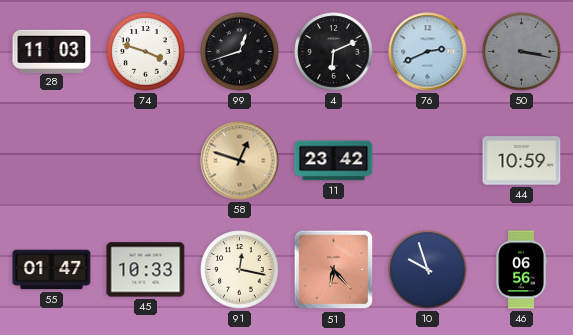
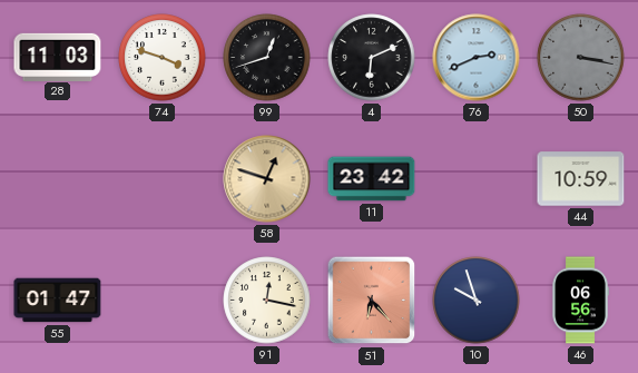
45: 10:33 -> none
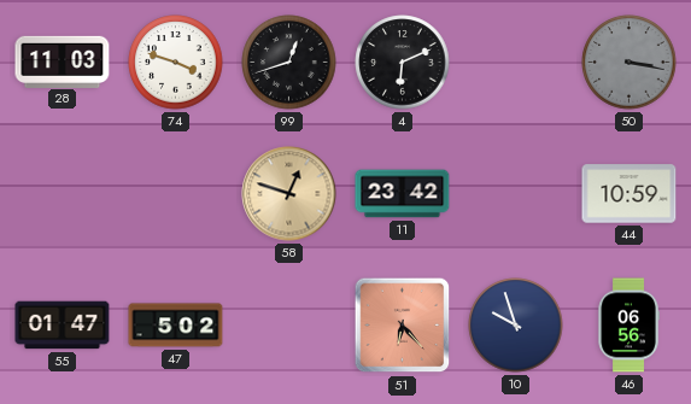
76: 2:41 -> none
47: none -> 5:02
91: 12:17 -> none
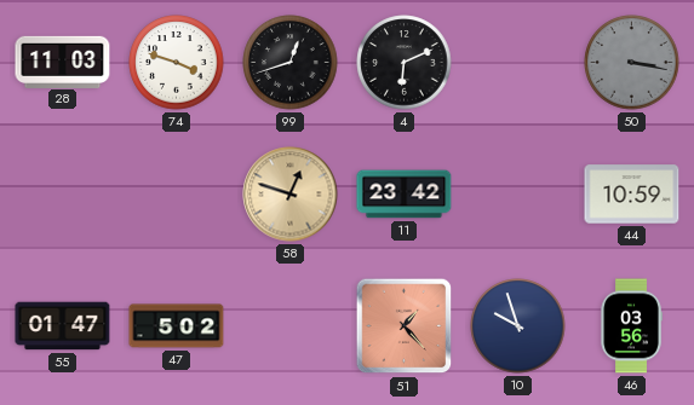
51: 6:23 -> 1:23
46: 06:56 -> 03:56
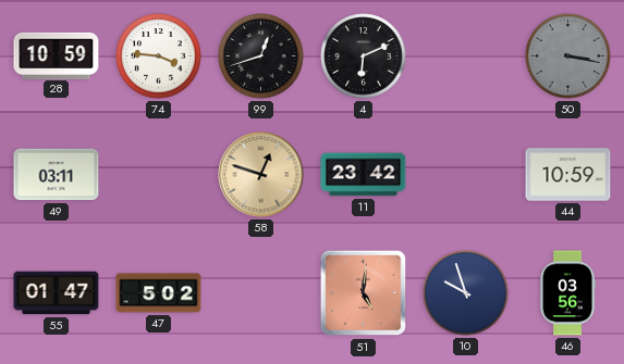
28: 11:03 -> 10:59
74: 3:48 -> 3:46
49: none -> 03:11
51: 1:23 -> 5:01
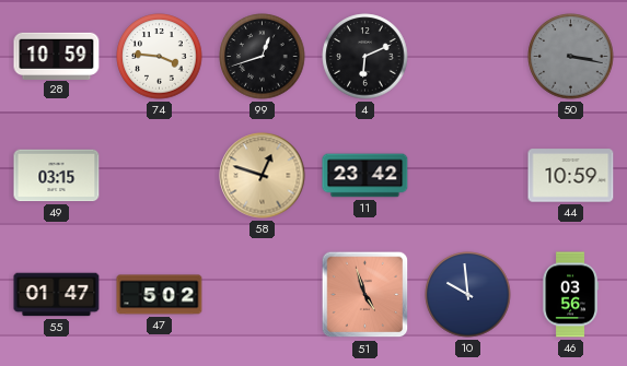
49: 03:11 -> 03:15
51: 5:01 -> 4:57
10: 9:57 -> 9:59
